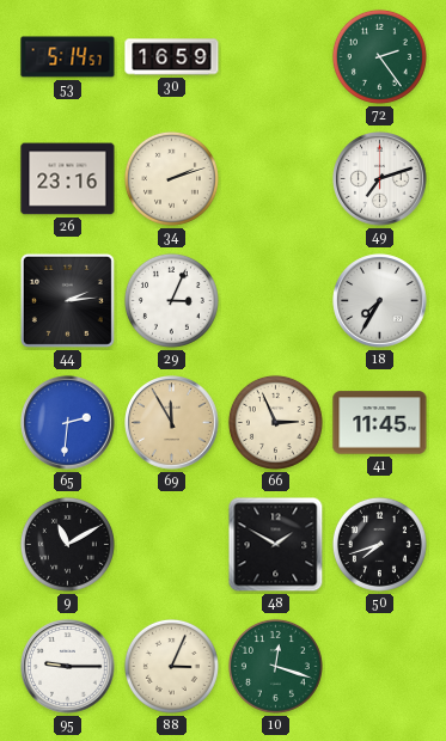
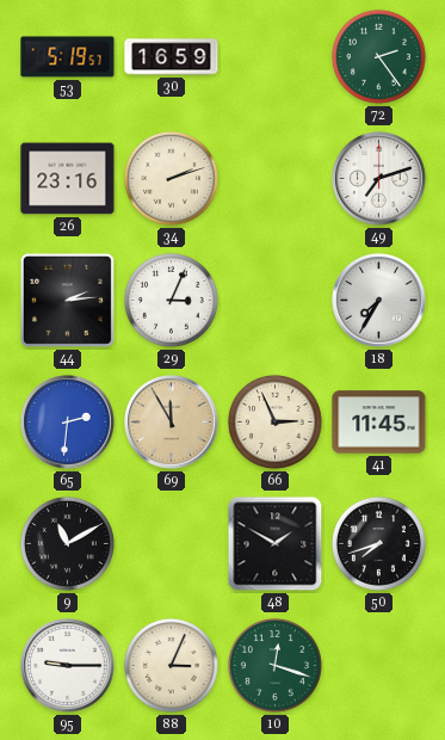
53: 5:14 -> 5:19
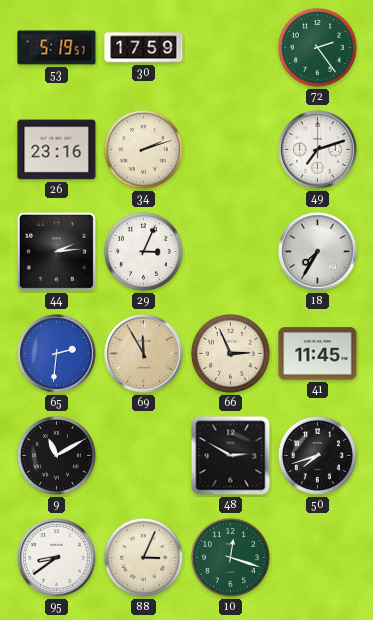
30: 16:59 -> 17:59
48: 1:50 -> 2:50
95: 9:15 -> 8:39
